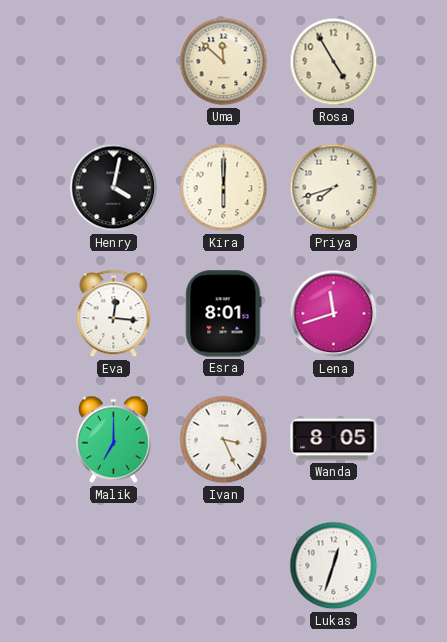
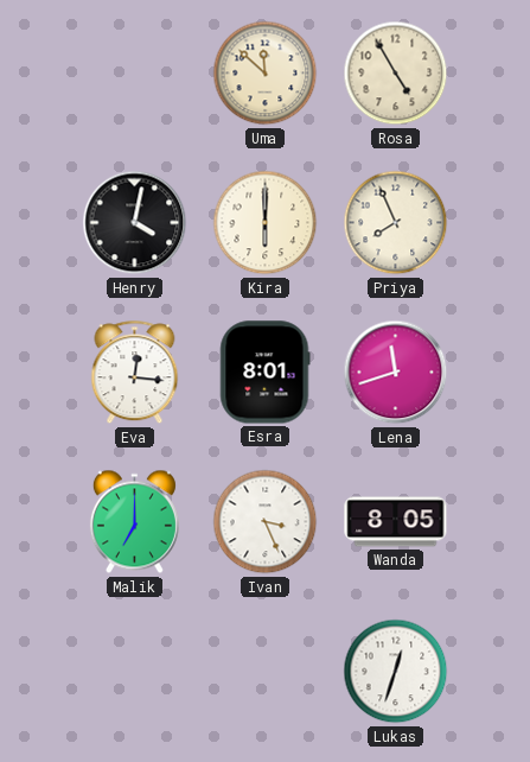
Priya: 7:42 -> 7:56
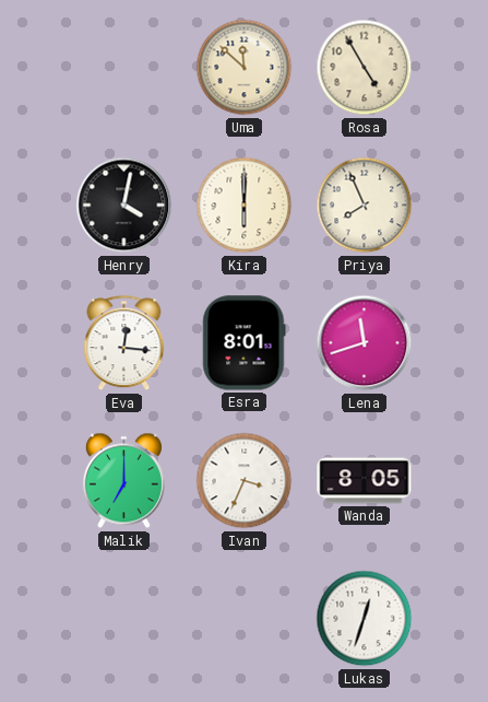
Ivan: 3:26 -> 3:34
